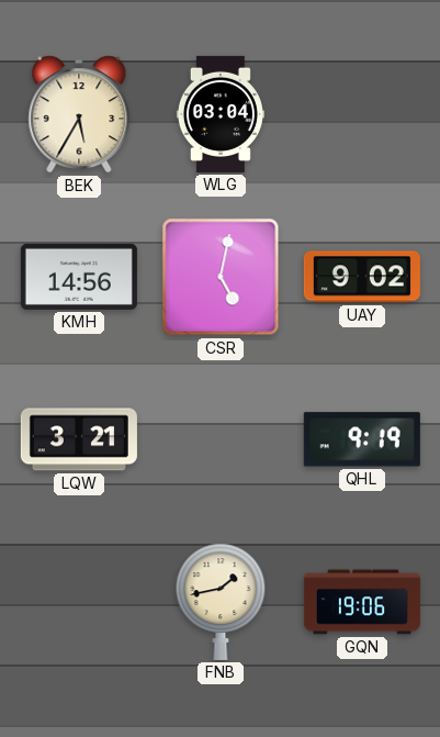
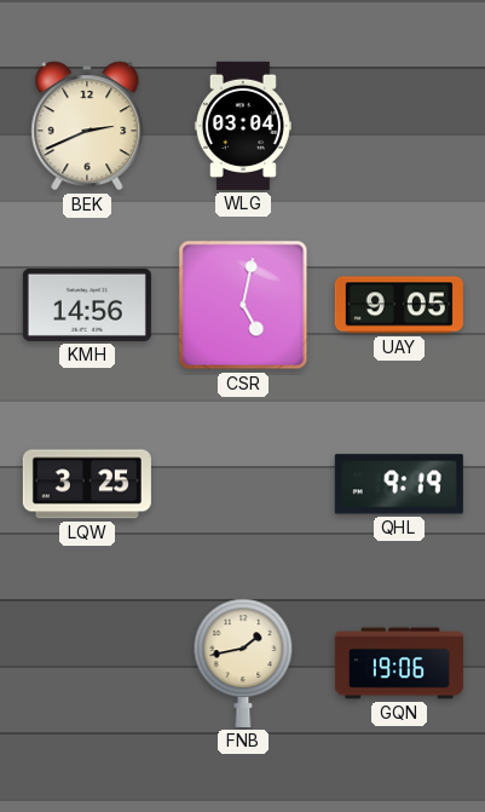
BEK: 5:35 -> 2:41
UAY: 9:02 -> 9:05
LQW: 3:21 -> 3:25
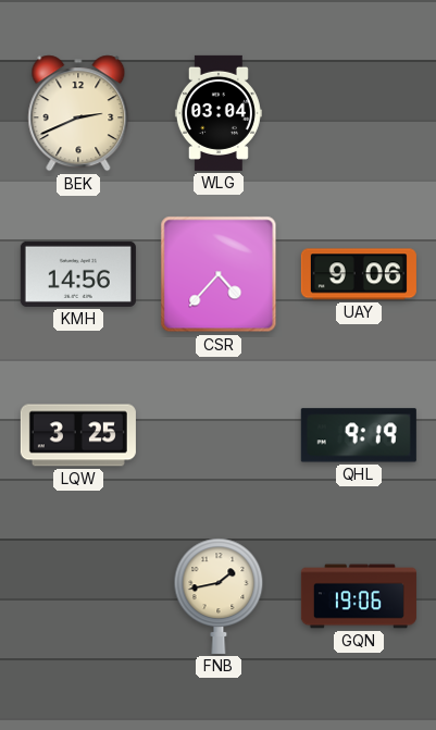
CSR: 5:02 -> 4:37
UAY: 9:05 -> 9:06
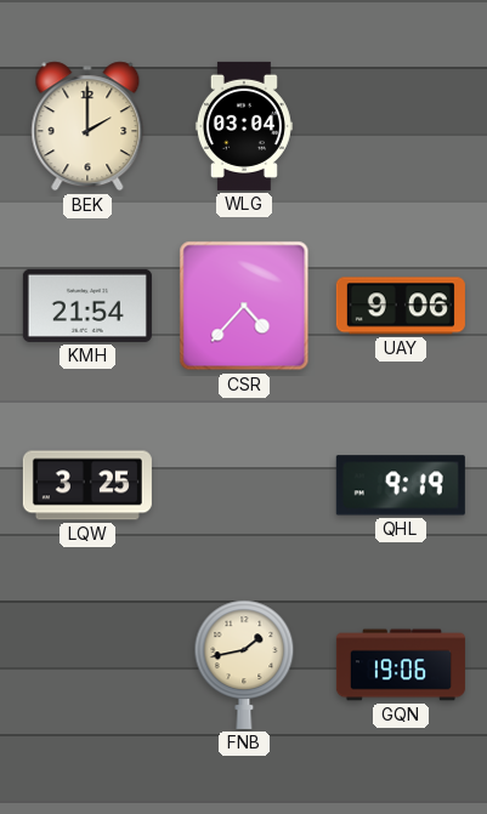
BEK: 2:41 -> 2:00
KMH: 14:56 -> 21:54
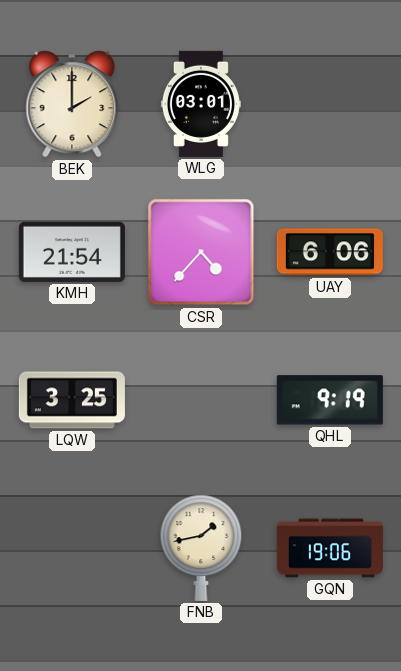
WLG: 03:04 -> 03:01
UAY: 9:06 -> 6:06
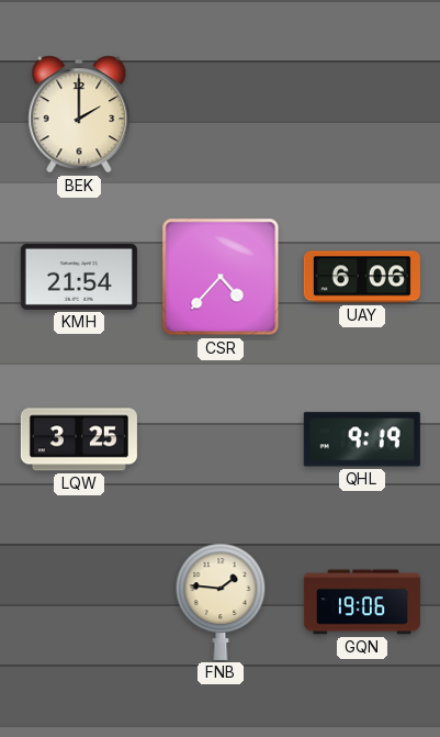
WLG: 03:01 -> none
FNB: 1:43 -> 1:46
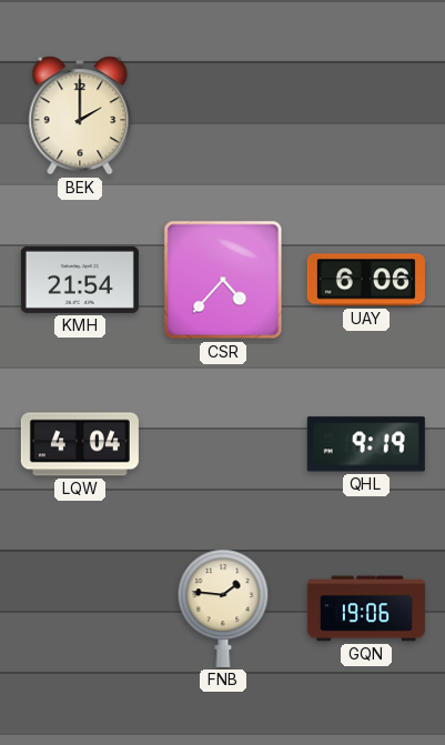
LQW: 3:25 -> 4:04
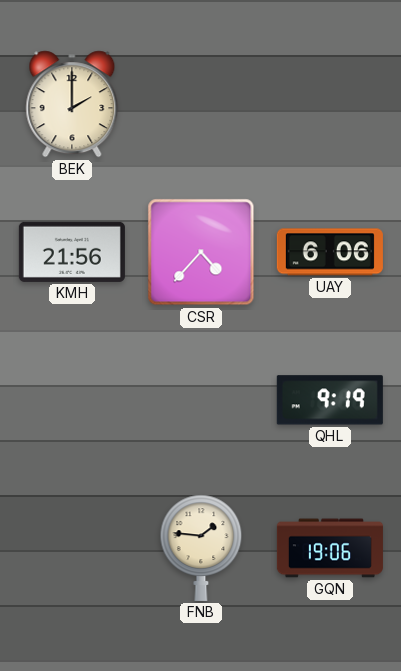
KMH: 21:54 -> 21:56
LQW: 4:04 -> none
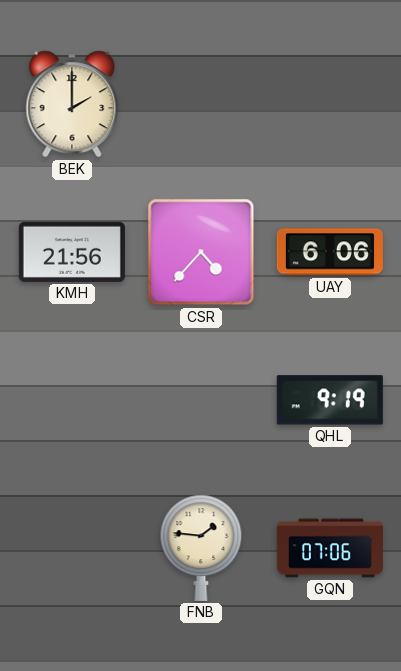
GQN: 19:06 -> 07:06
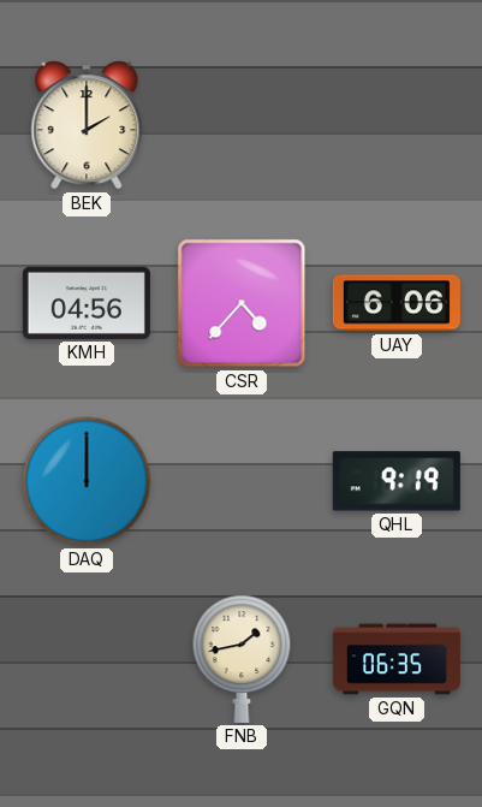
KMH: 21:56 -> 04:56
DAQ: none -> 12:00
FNB: 1:46 -> 1:43
GQN: 07:06 -> 06:35
